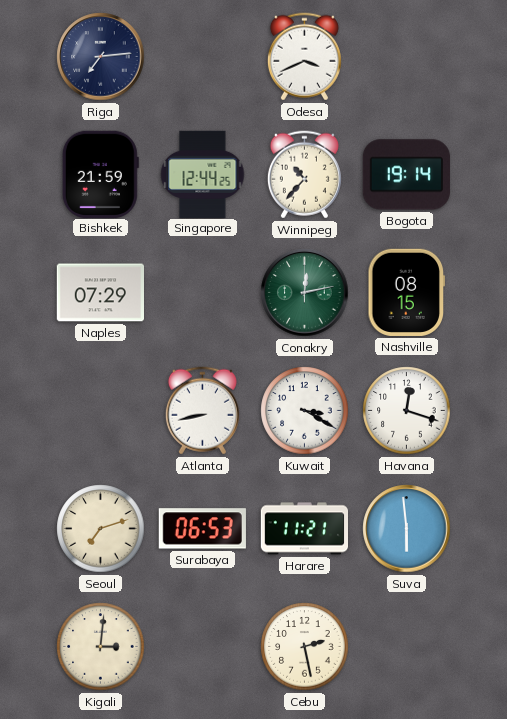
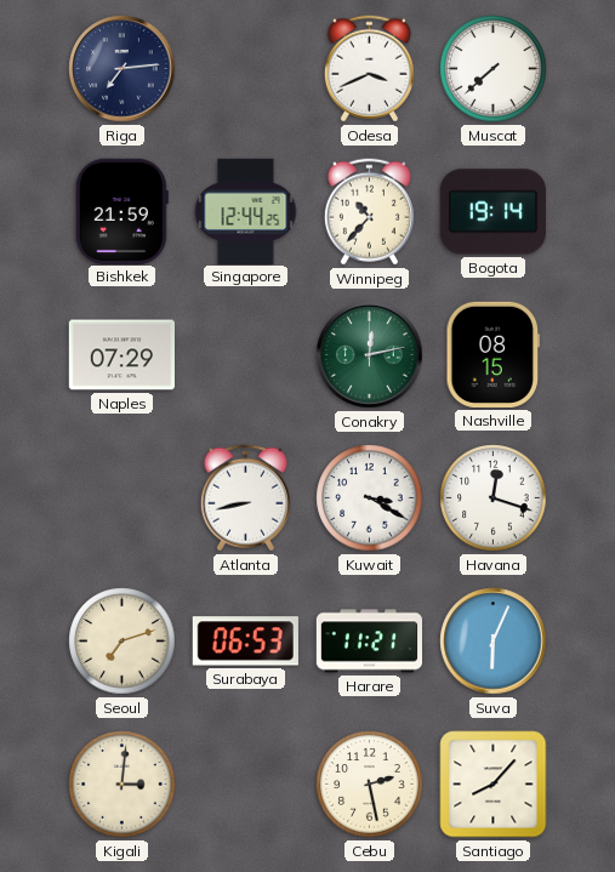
Muscat: none -> 7:38
Suva: 5:59 -> 6:04
Santiago: none -> 8:07
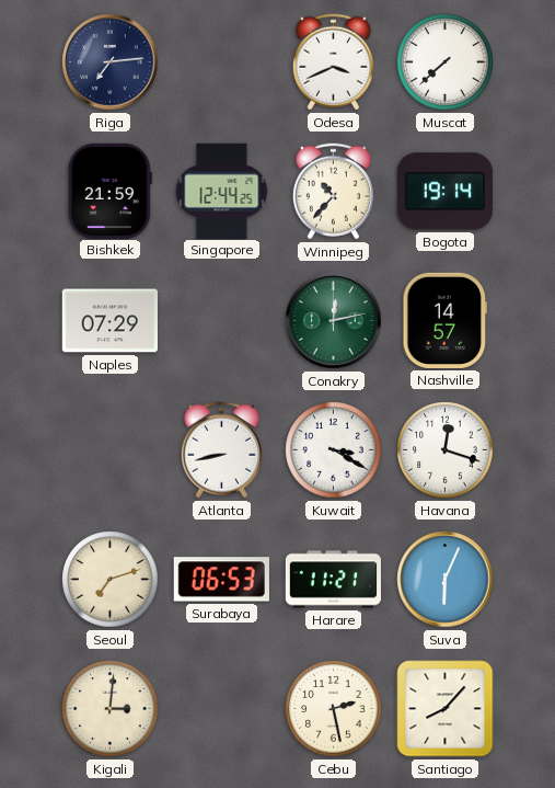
Nashville: 08:15 -> 14:57
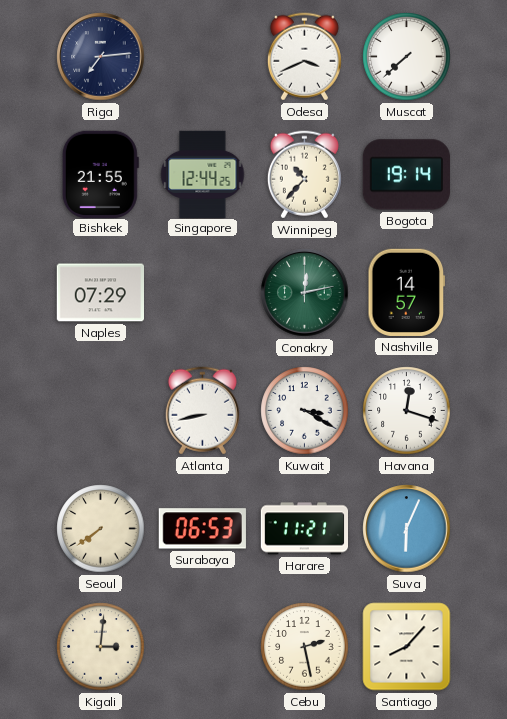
Bishkek: 21:59 -> 21:55
Seoul: 7:12 -> 7:39
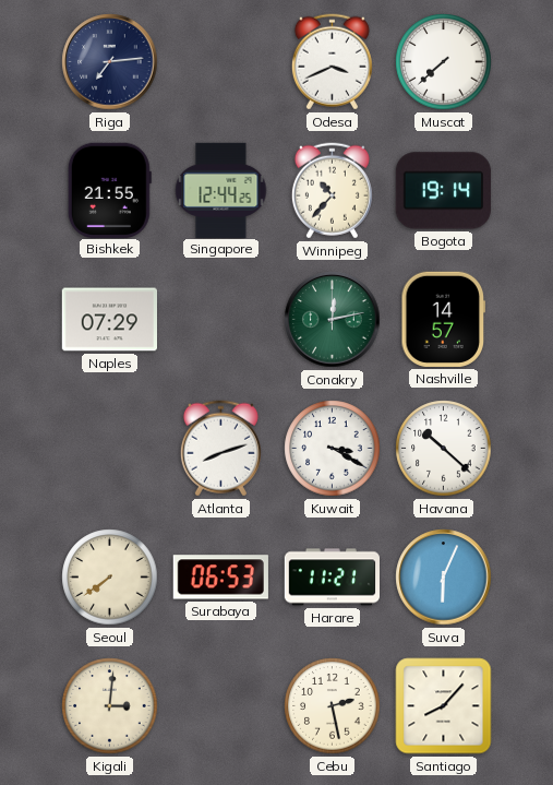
Atlanta: 8:43 -> 8:12
Havana: 12:18 -> 10:22
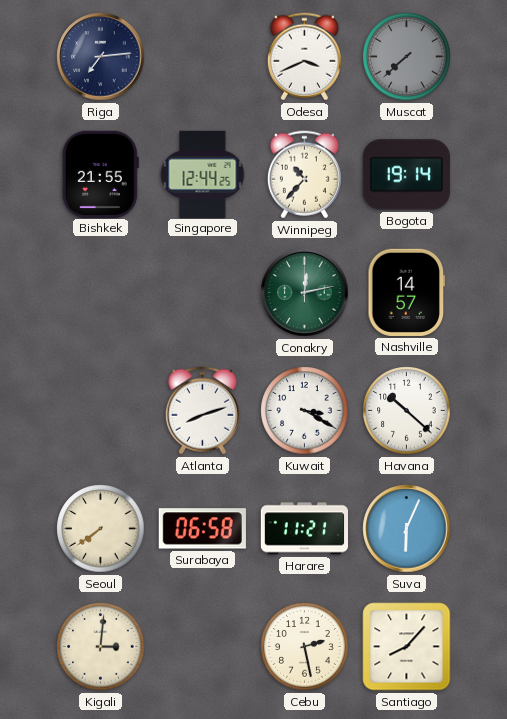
Muscat dial: white -> grey
Naples: 07:29 -> none
Surabaya: 06:53 -> 06:58
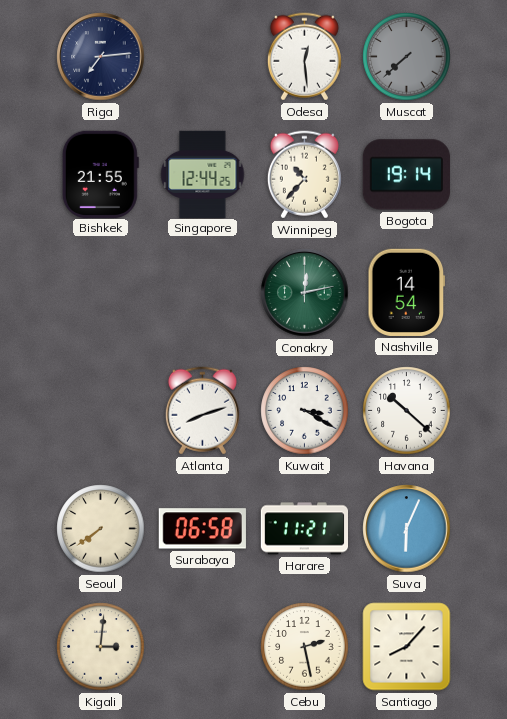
Odesa: 3:41 -> 12:29
Nashville: 14:57 -> 14:54
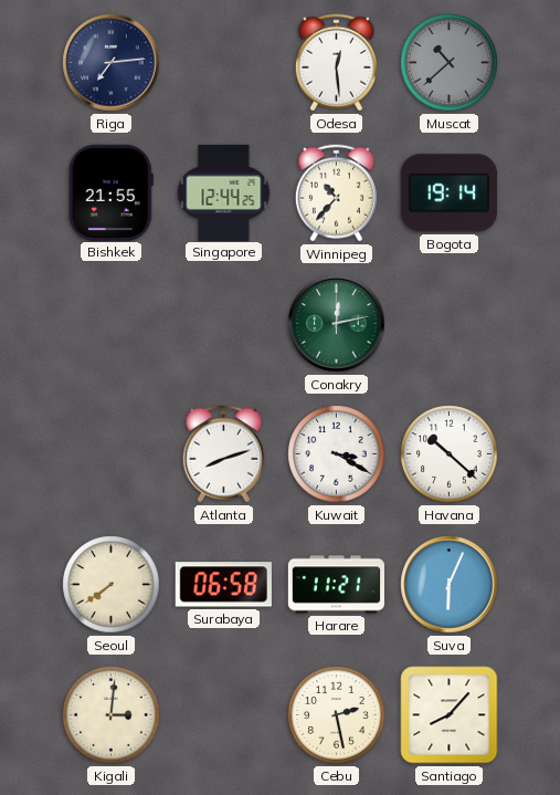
Muscat: 7:38 -> 10:38
Nashville: 14:54 -> none
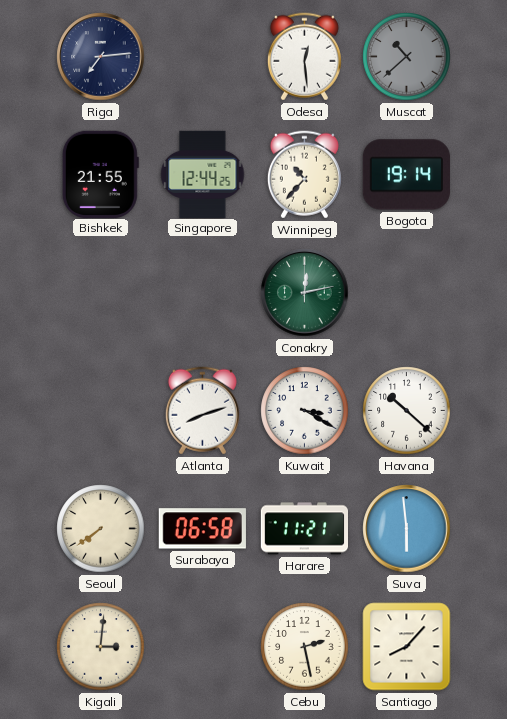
Suva: 6:04 -> 5:59
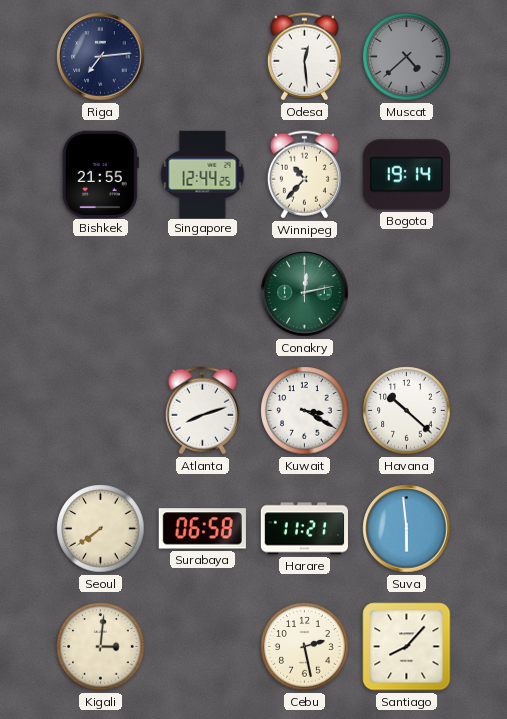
Muscat: 10:38 -> 4:38
